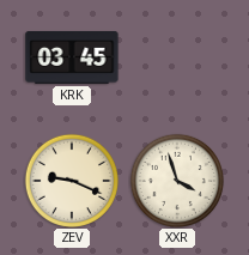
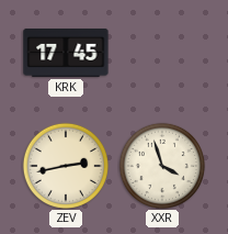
KRK: 03:45 -> 17:45
ZEV: 9:19 -> 2:43
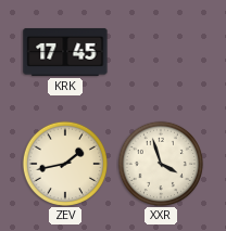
ZEV: 2:43 -> 1:43
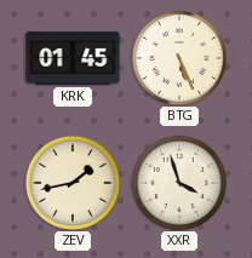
KRK: 17:45 -> 01:45
BTG: none -> 5:26
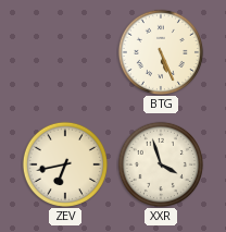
KRK: 01:45 -> none
ZEV: 1:43 -> 6:43
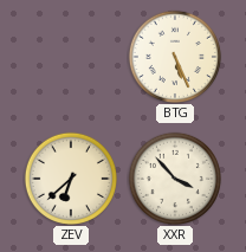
ZEV: 6:43 -> 6:38
XXR: 3:57 -> 3:53
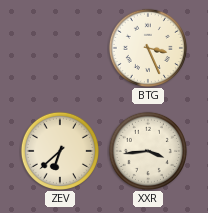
BTG: 5:26 -> 3:26
XXR: 3:53 -> 3:44
